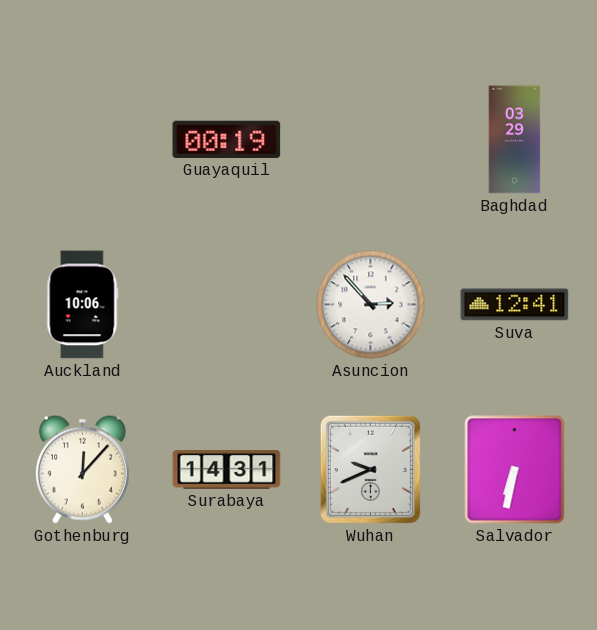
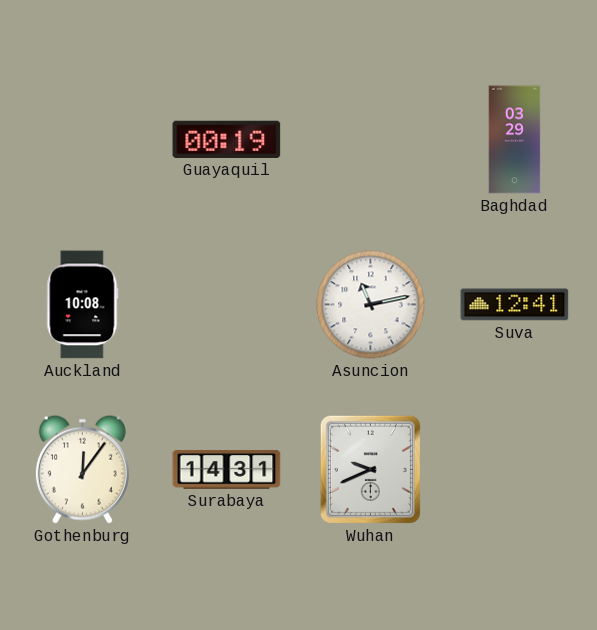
Auckland: 10:06 -> 10:08
Asuncion: 2:53 -> 11:13
Gothenburg: 12:07 -> 12:06
Salvador: 6:32 -> none
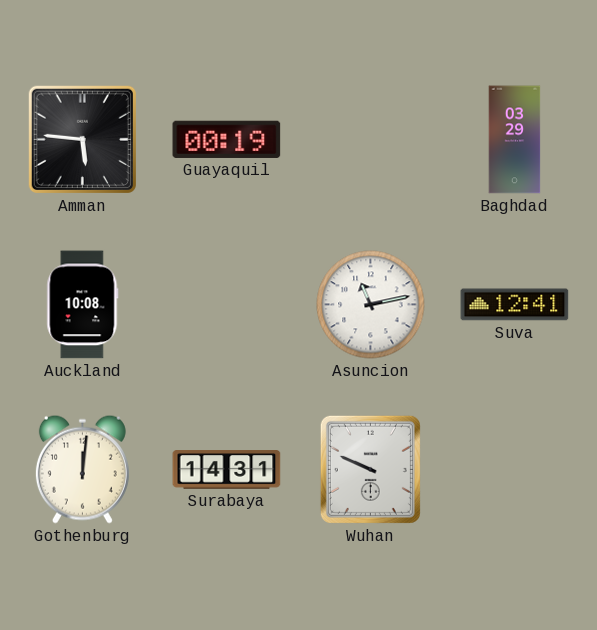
Amman: none -> 5:46
Gothenburg: 12:06 -> 12:01
Wuhan: 9:41 -> 9:49
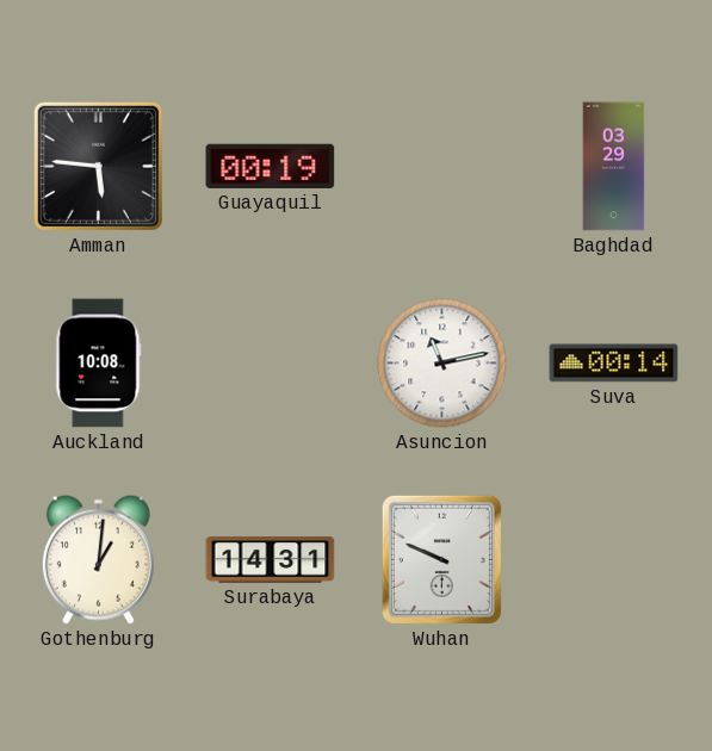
Suva: 12:41 -> 00:14
Gothenburg: 12:01 -> 1:01
